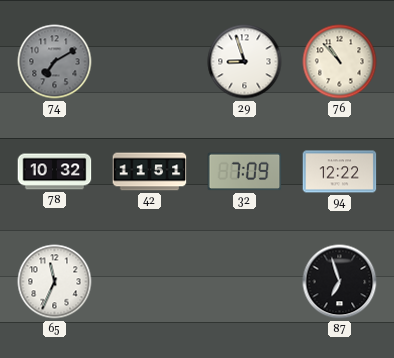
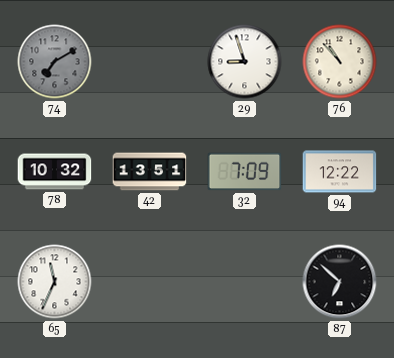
42: 11:51 -> 13:51
87: 6:57 -> 6:52
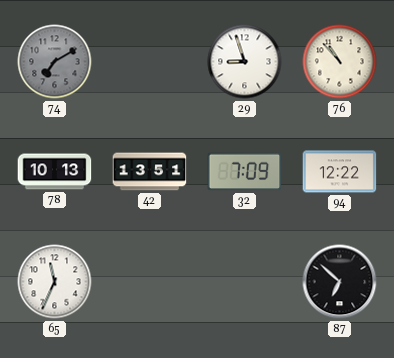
78: 10:32 -> 10:13
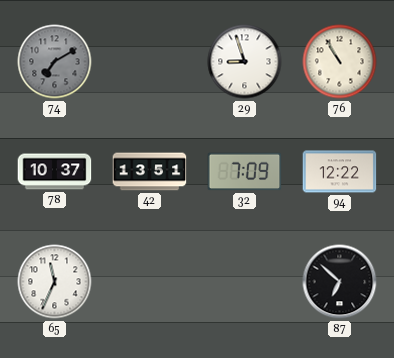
76: 10:53 -> 10:55
78: 10:13 -> 10:37
